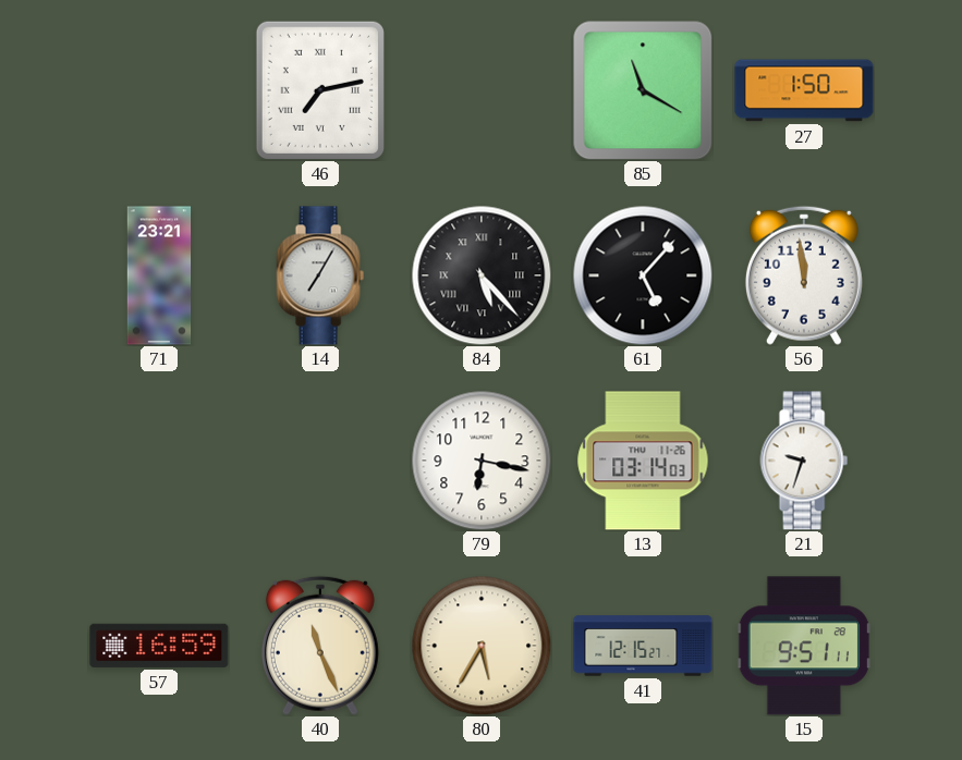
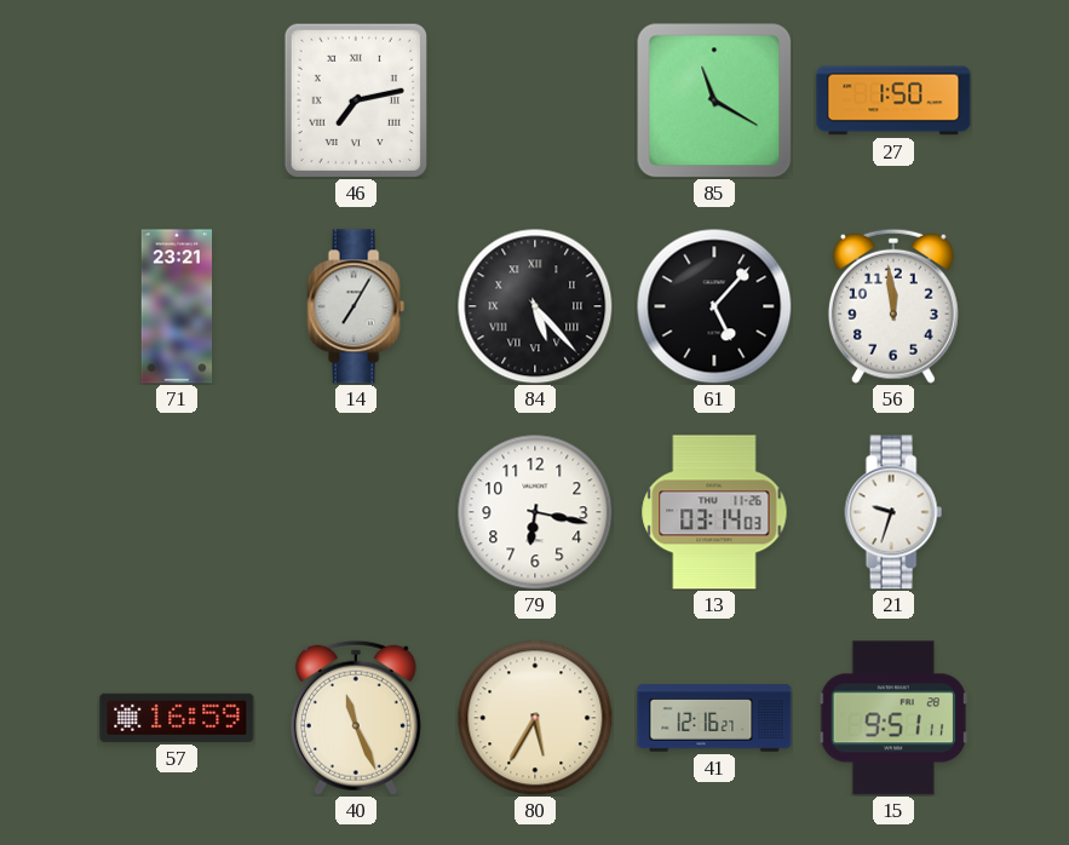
41: 12:15 -> 12:16
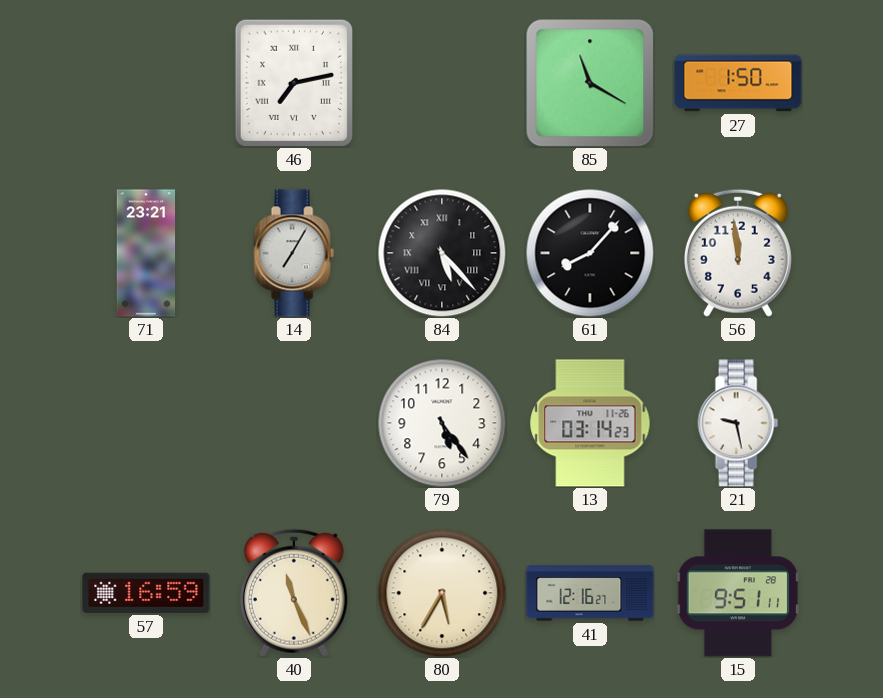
61: 5:07 -> 8:07
79: 6:17 -> 5:24
13: 03:14:03 -> 03:14:23
21: 9:33 -> 9:28
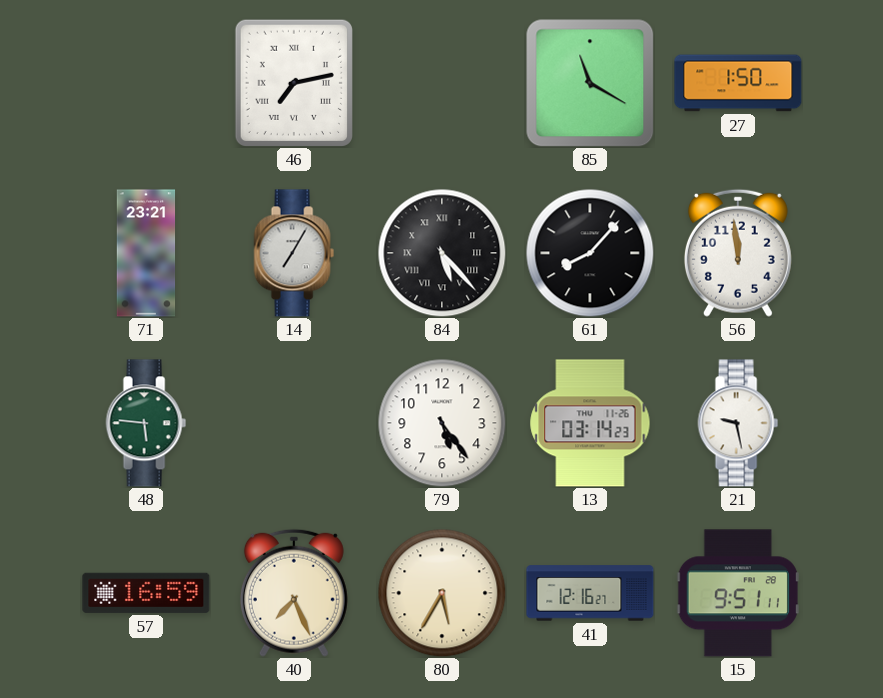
48: none -> 5:46
40: 11:26 -> 7:26
